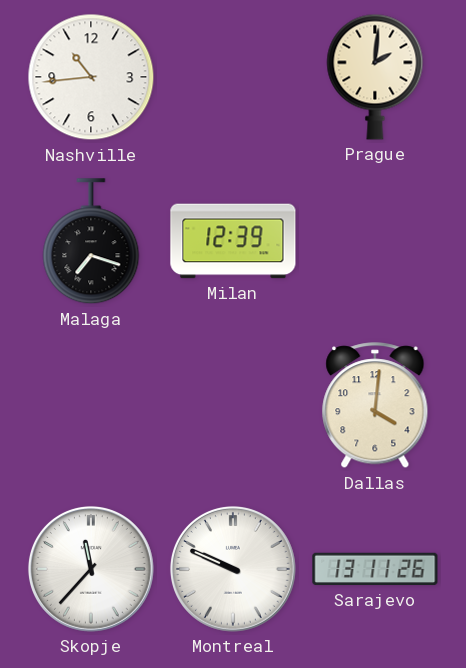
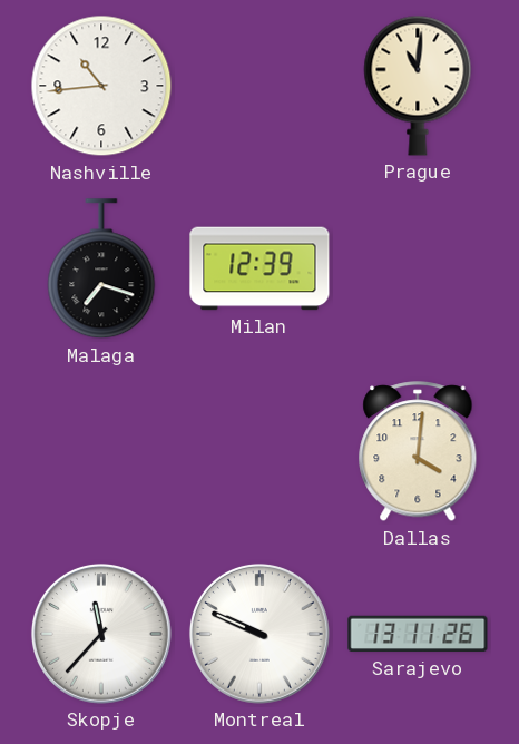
Prague: 2:01 -> 11:01
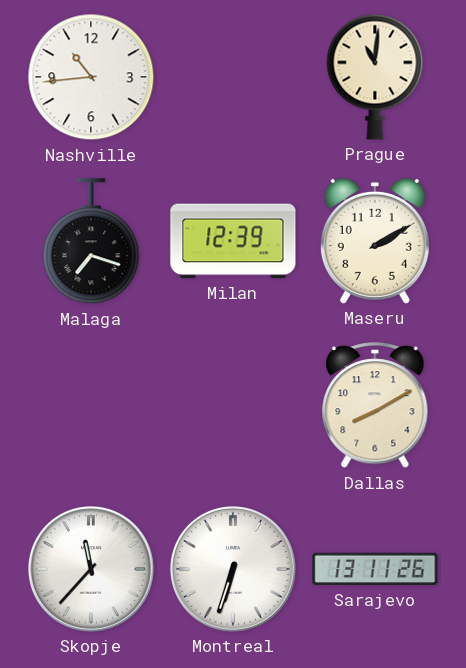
Maseru: none -> 2:10
Dallas: 4:01 -> 8:10
Montreal: 9:49 -> 6:33
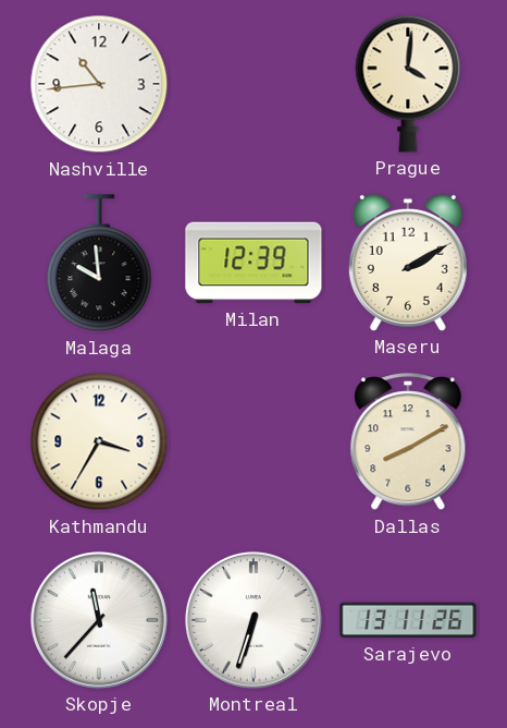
Prague: 11:01 -> 4:01
Malaga: 7:18 -> 9:59
Kathmandu: none -> 3:35
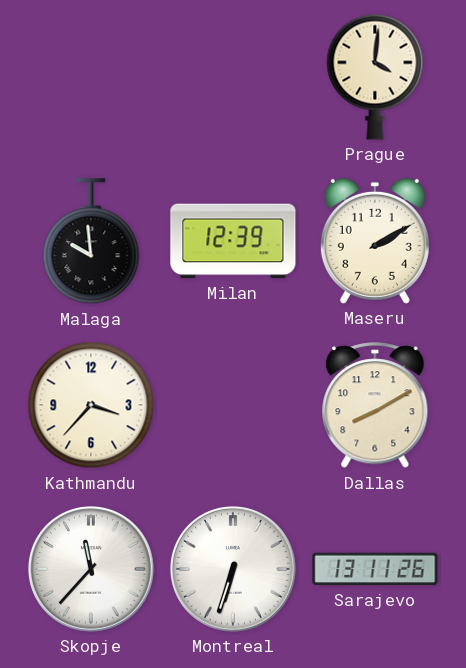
Nashville: 10:44 -> none
Kathmandu: 3:35 -> 3:37
